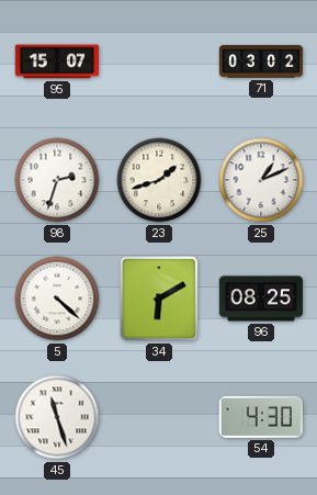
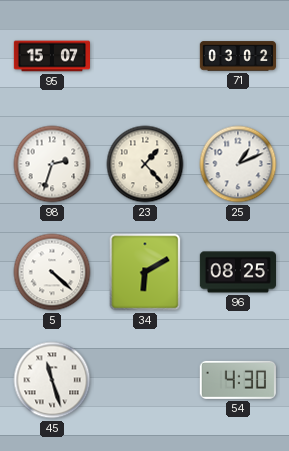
23: 1:42 -> 1:23
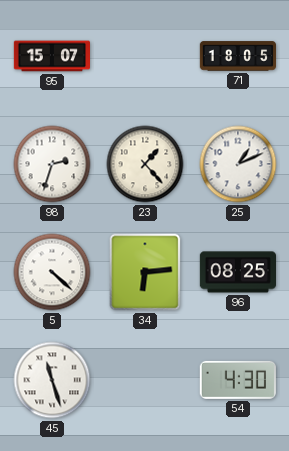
71: 03:02 -> 18:05
34: 6:10 -> 6:14
